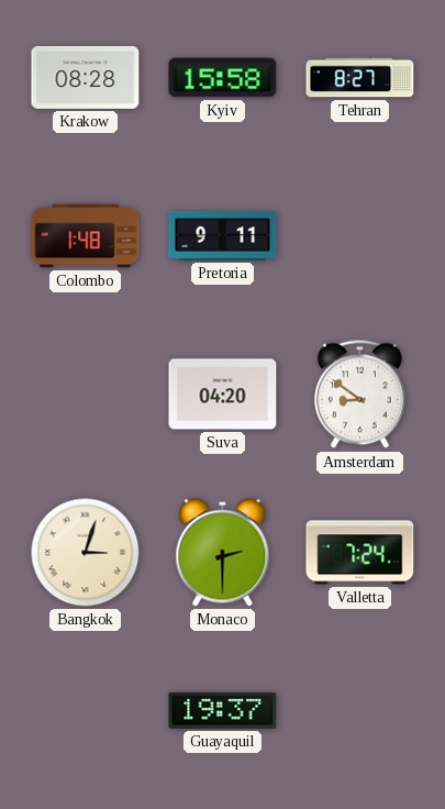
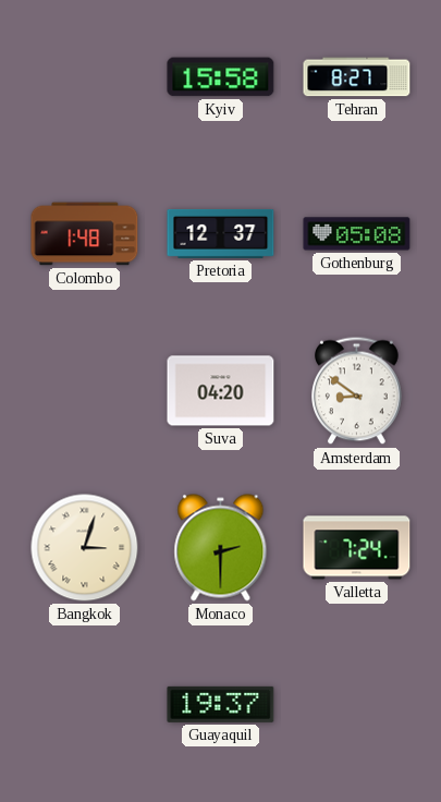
Krakow: 08:28 -> none
Pretoria: 9:11 -> 12:37
Gothenburg: none -> 05:08
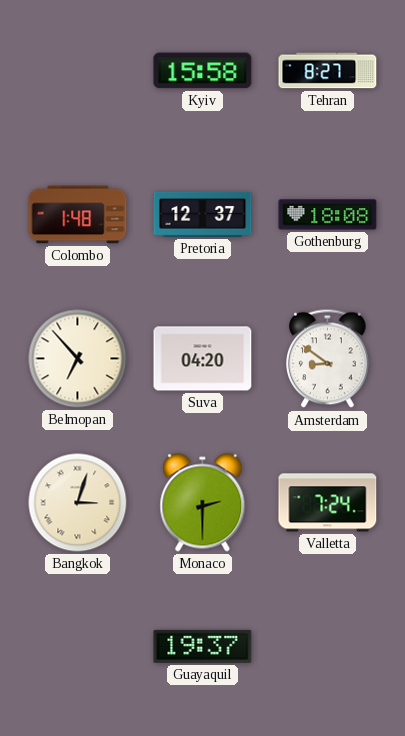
Gothenburg: 05:08 -> 18:08
Belmopan: none -> 6:53
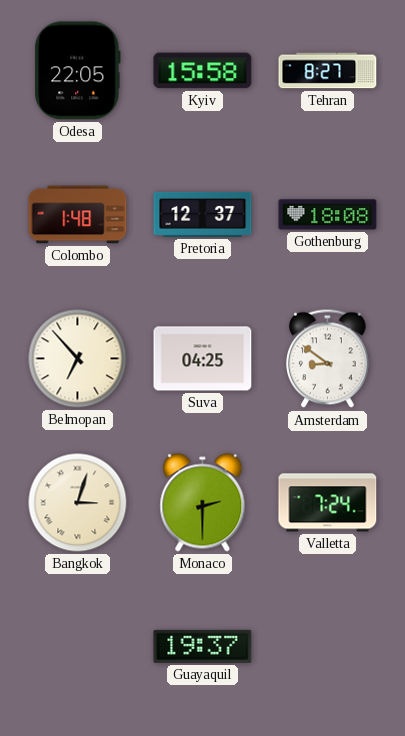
Odesa: none -> 22:05
Suva: 04:20 -> 04:25
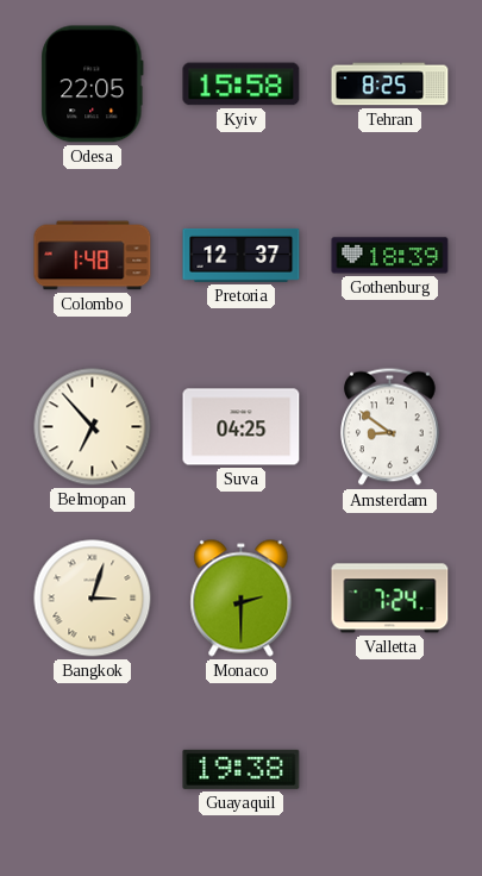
Tehran: 8:27 -> 8:25
Gothenburg: 18:08 -> 18:39
Guayaquil: 19:37 -> 19:38
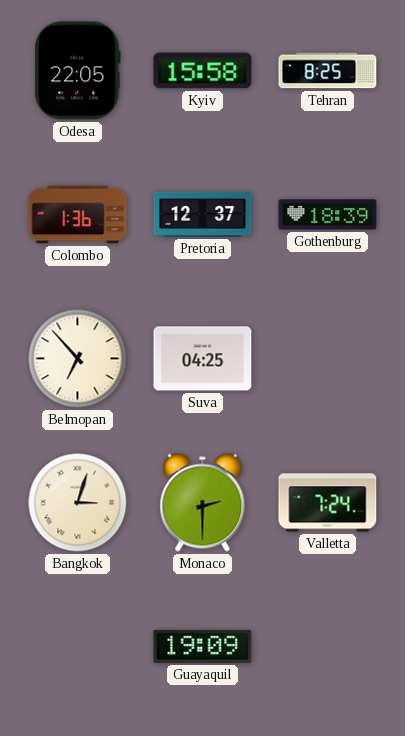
Colombo: 1:48 -> 1:36
Amsterdam: 8:51 -> none
Guayaquil: 19:38 -> 19:09
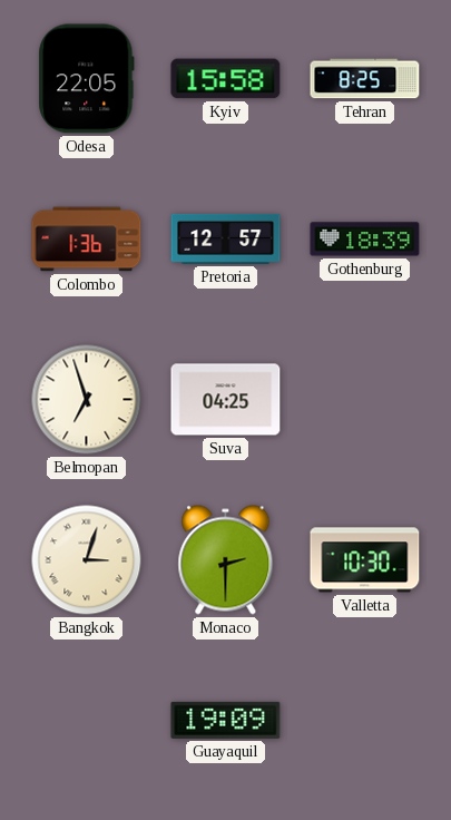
Pretoria: 12:37 -> 12:57
Belmopan: 6:53 -> 6:57
Valletta: 7:24 -> 10:30
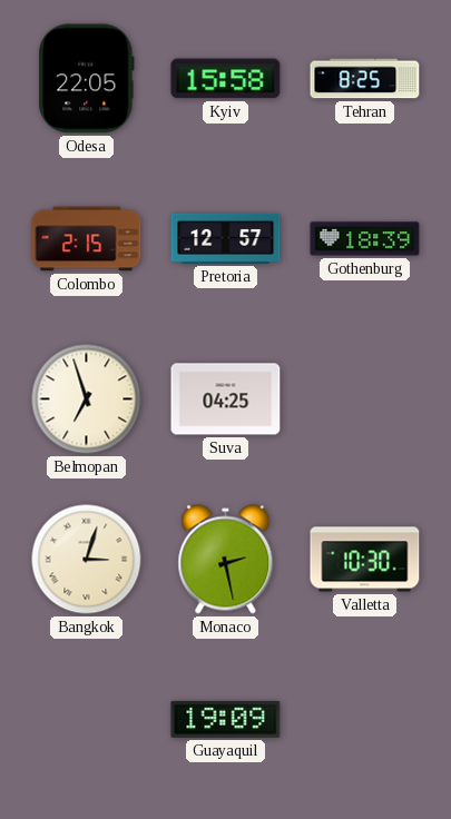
Colombo: 1:36 -> 2:15
Monaco: 2:30 -> 2:28
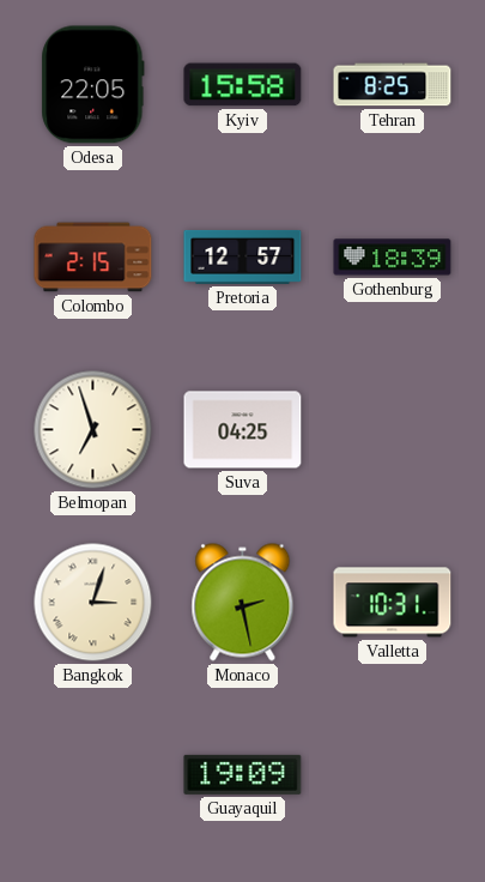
Valletta: 10:30 -> 10:31
